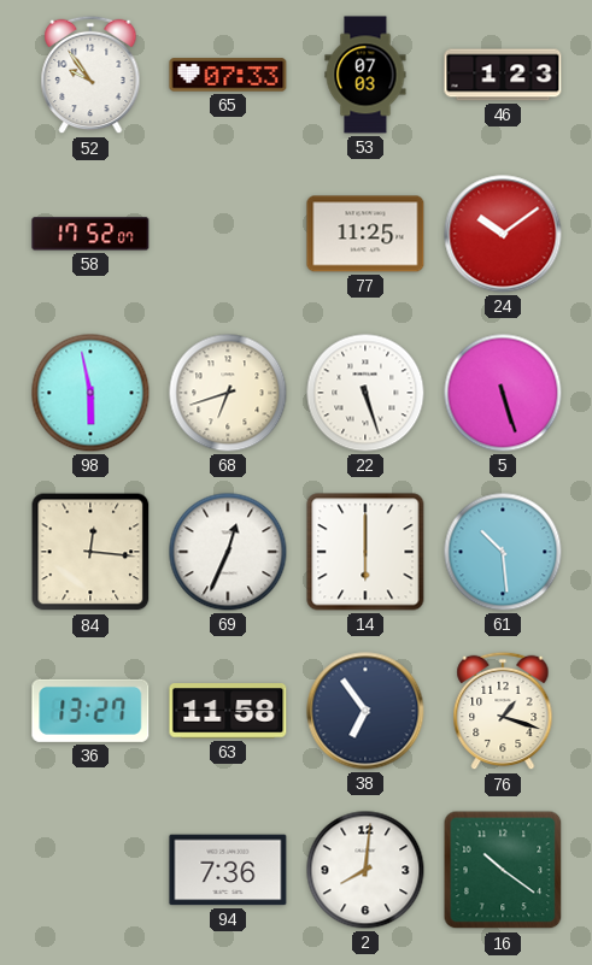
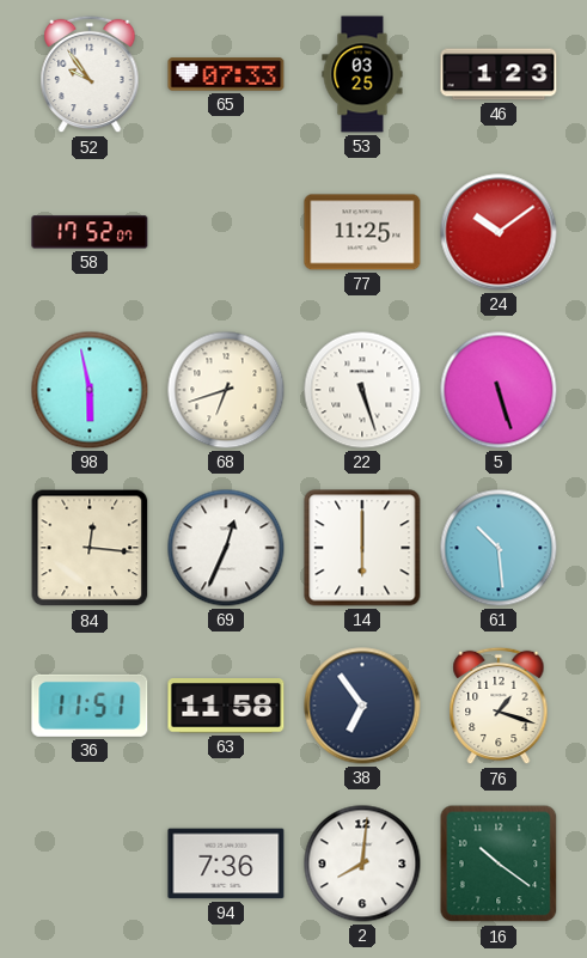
53: 07:03 -> 03:25
36: 13:27 -> 11:51
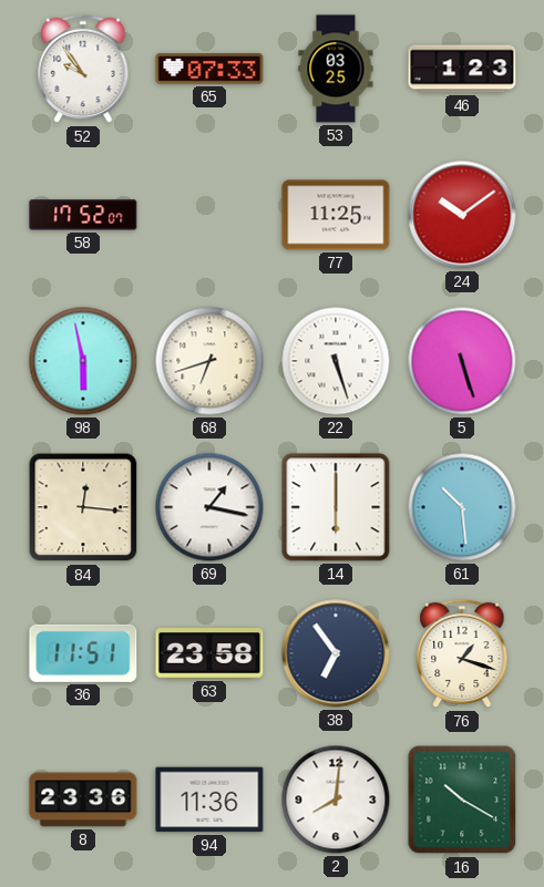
69: 12:34 -> 1:17
63: 11:58 -> 23:58
8: none -> 23:36
94: 7:36 -> 11:36
16: 10:21 -> 10:20
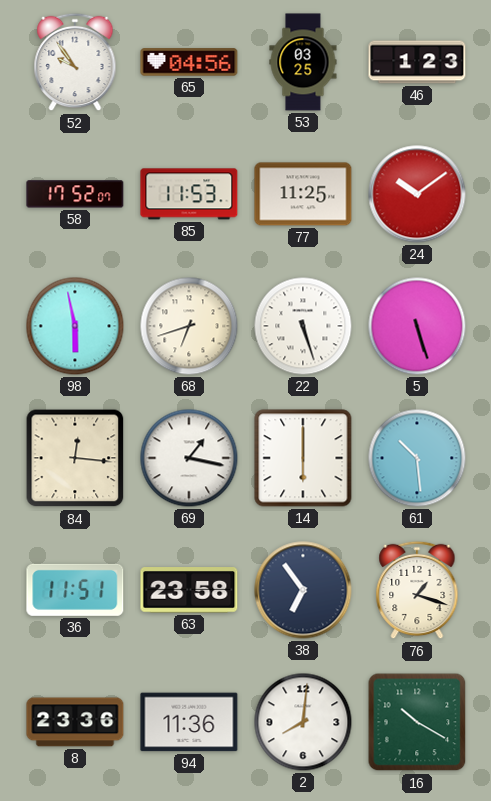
65: 07:33 -> 04:56
85: none -> 11:53
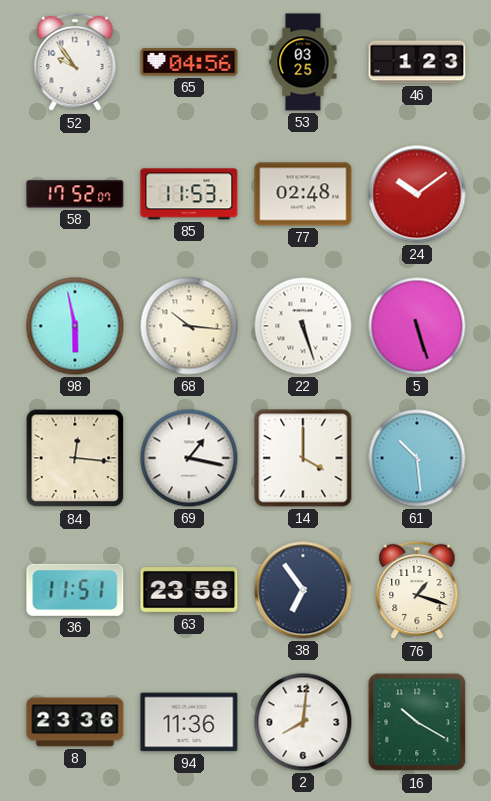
77: 11:25 -> 02:48
68: 6:42 -> 10:16
14: 6:00 -> 4:00
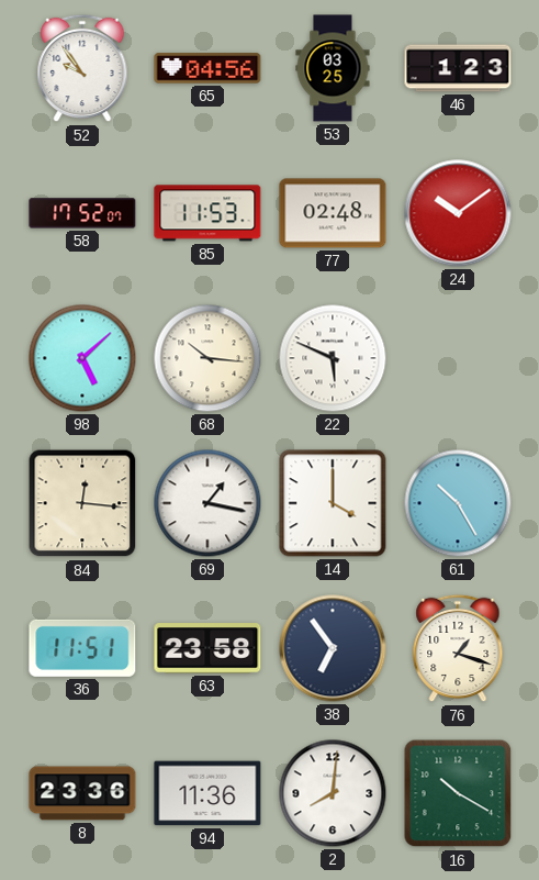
98: 5:58 -> 5:08
22: 5:27 -> 5:49
5: 5:27 -> none
61: 10:29 -> 10:25
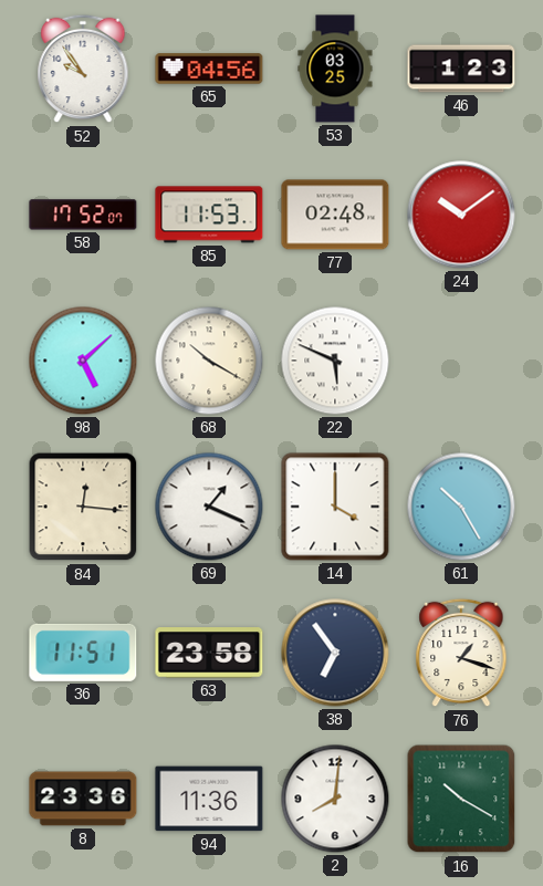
68: 10:16 -> 10:20
69: 1:17 -> 1:19
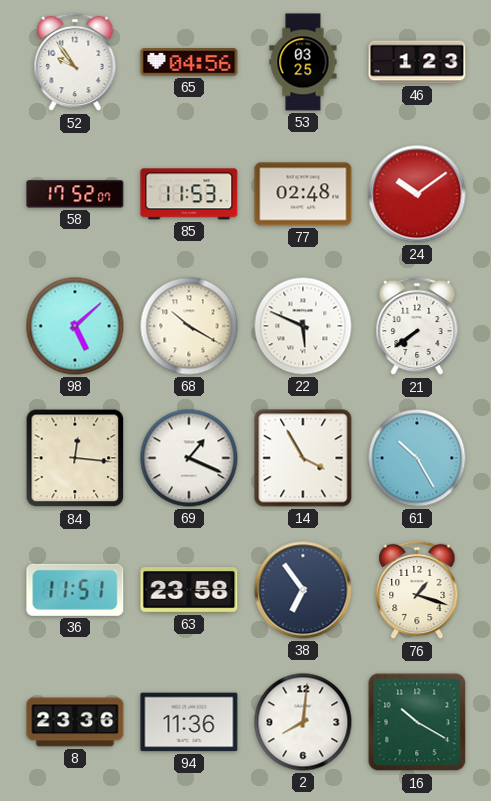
21: none -> 7:39
14: 4:00 -> 3:55
